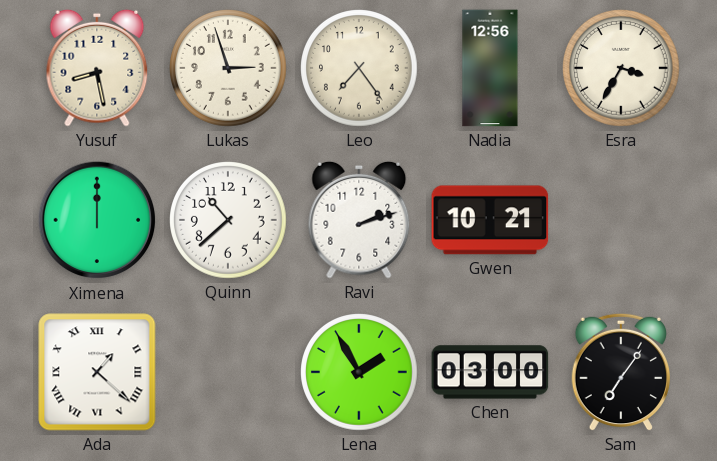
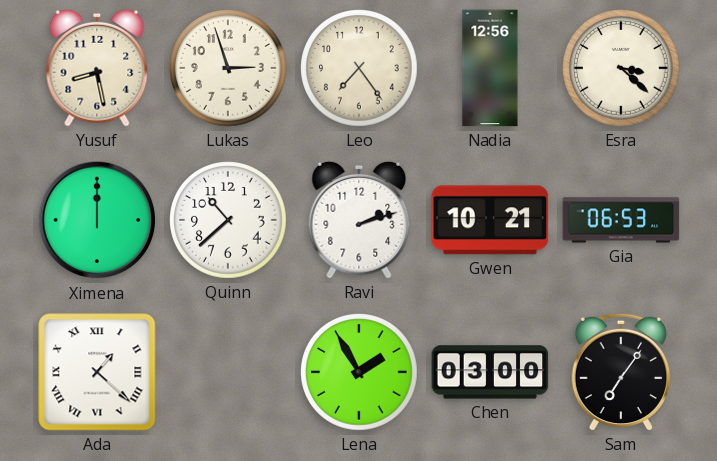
Esra: 3:35 -> 3:22
Gia: none -> 06:53
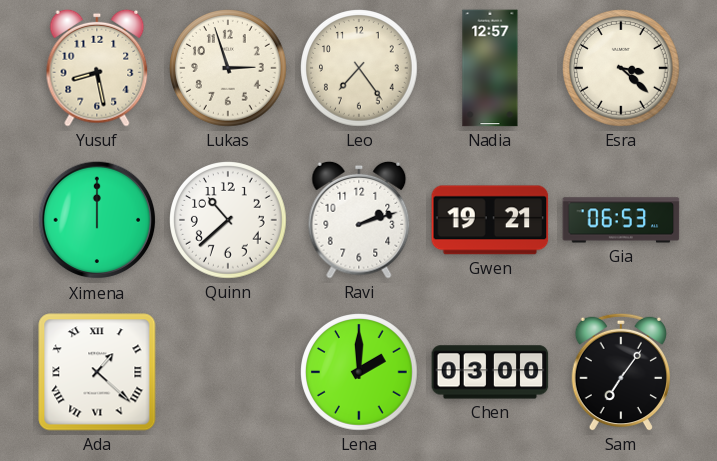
Nadia: 12:56 -> 12:57
Gwen: 10:21 -> 19:21
Lena: 1:55 -> 2:00
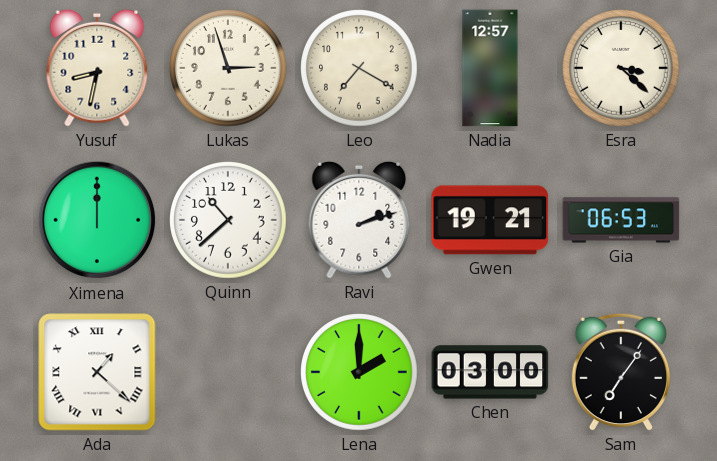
Yusuf: 8:28 -> 8:32
Leo: 7:24 -> 7:20
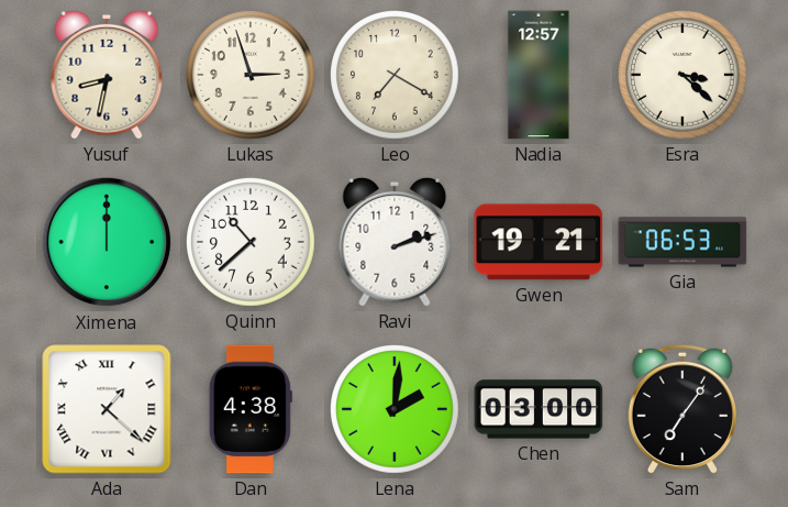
Dan: none -> 4:38
Lena: 2:00 -> 2:01
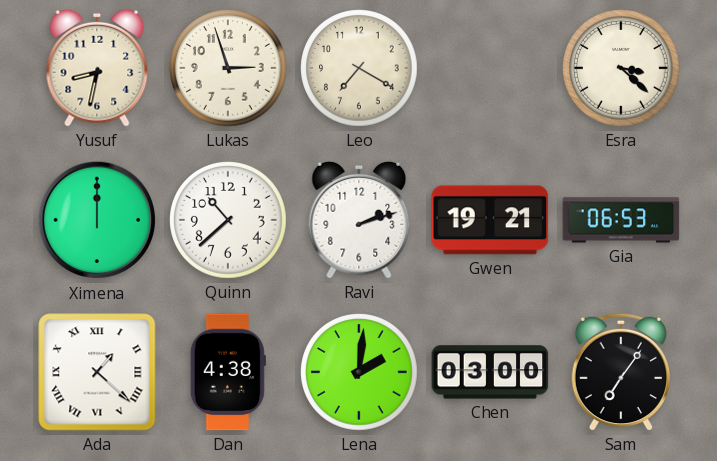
Nadia: 12:57 -> none
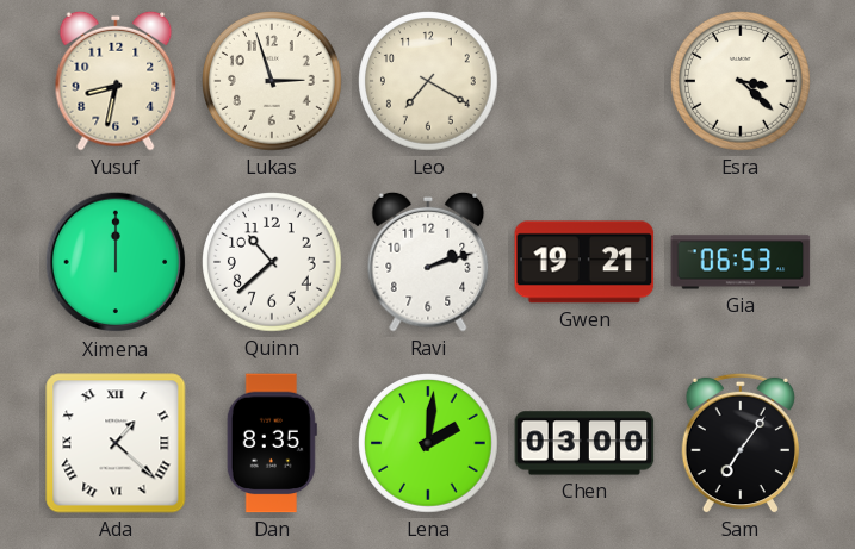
Dan: 4:38 -> 8:35
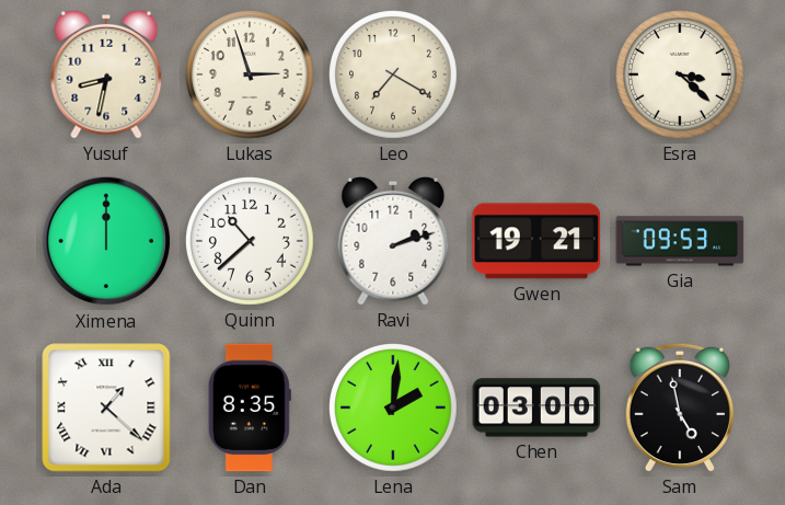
Gia: 06:53 -> 09:53
Sam: 7:06 -> 4:58
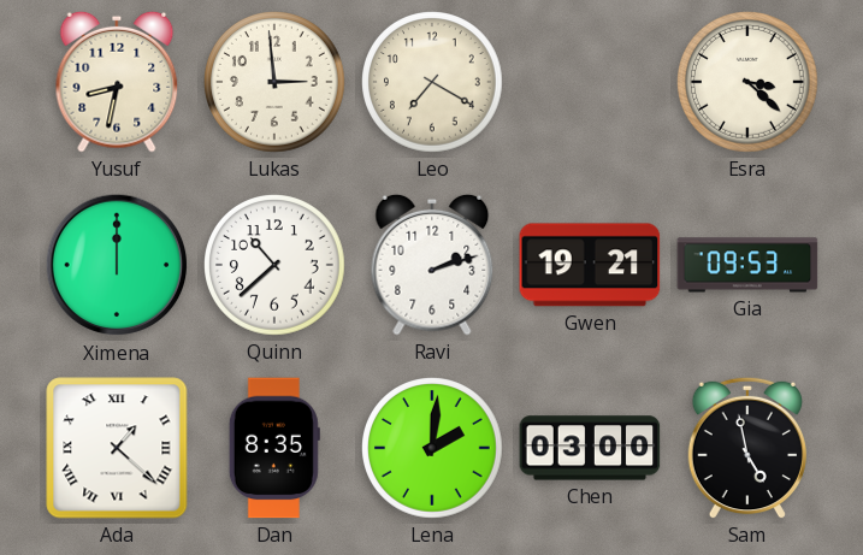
Lukas: 2:57 -> 2:59
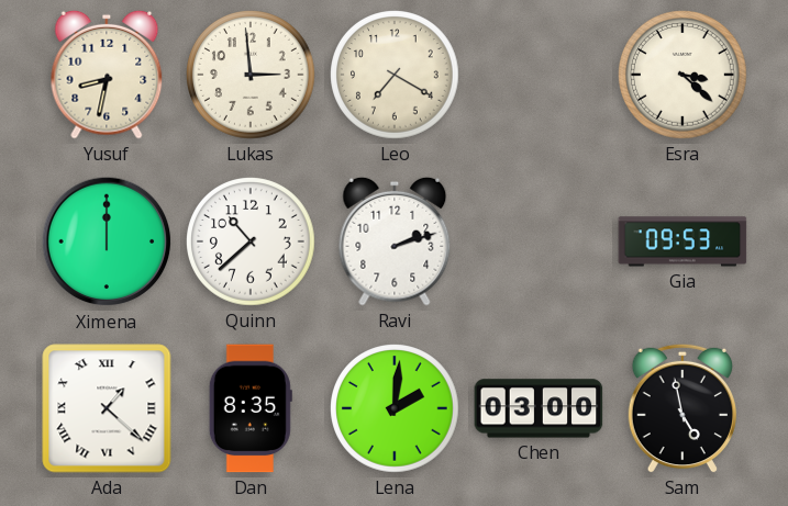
Gwen: 19:21 -> none
